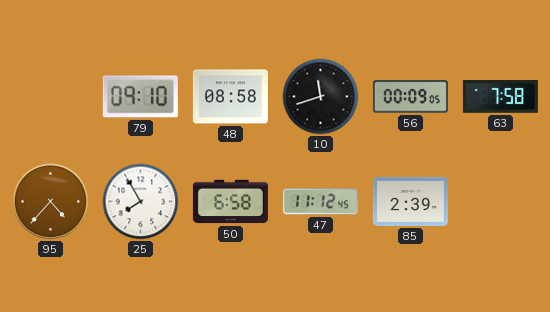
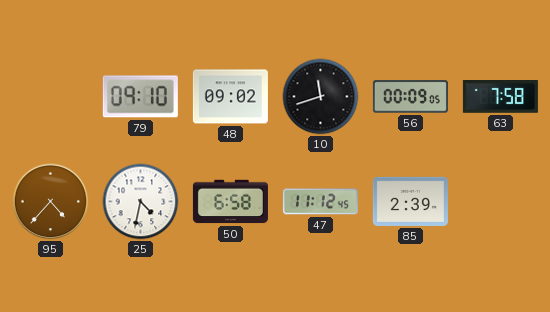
48: 08:58 -> 09:02
25: 7:55 -> 4:32
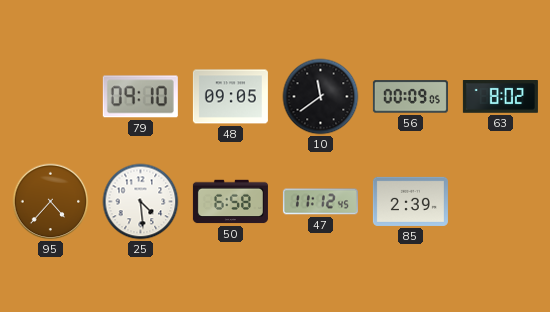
48: 09:02 -> 09:05
10: 11:42 -> 11:39
63: 7:58 -> 8:02
25: 4:32 -> 4:29
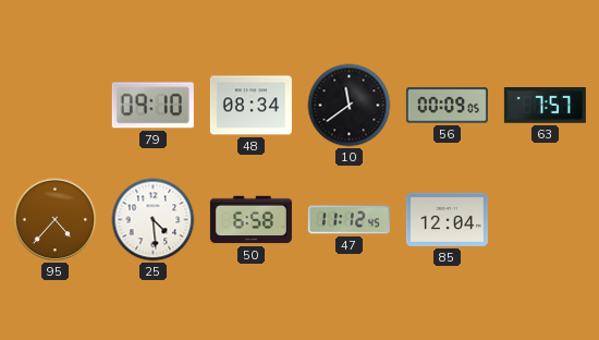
48: 09:05 -> 08:34
63: 8:02 -> 7:57
85: 2:39 -> 12:04
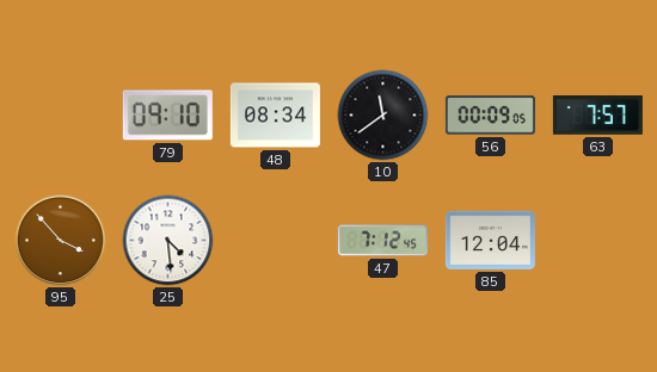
95: 4:37 -> 3:53
50: 6:58 -> none
47: 11:12 -> 7:12
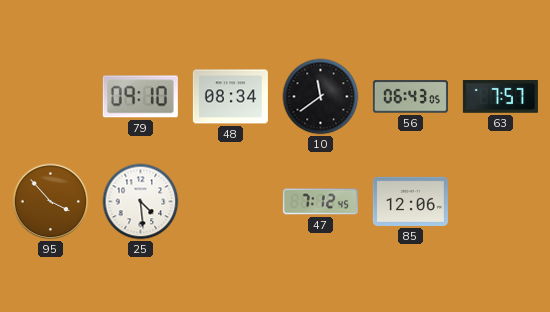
56: 00:09 -> 06:43
85: 12:04 -> 12:06
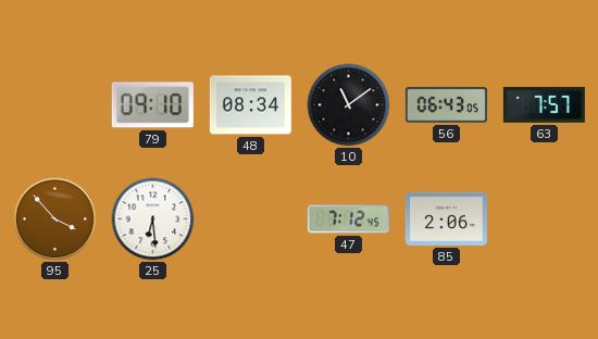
10: 11:39 -> 11:09
25: 4:29 -> 6:29
85: 12:06 -> 2:06
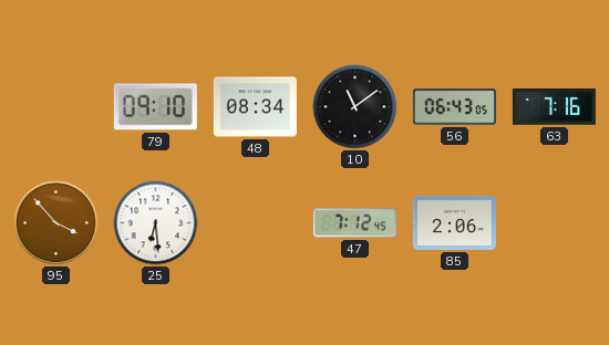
63: 7:57 -> 7:16
